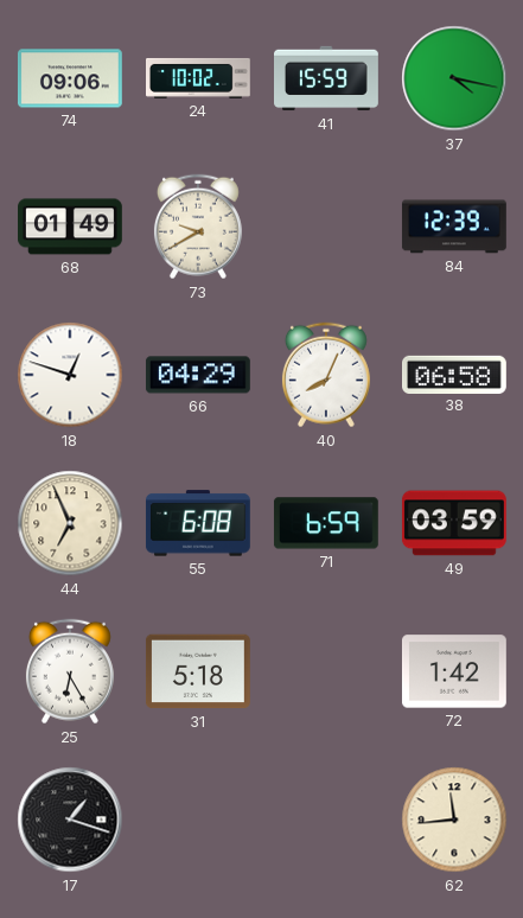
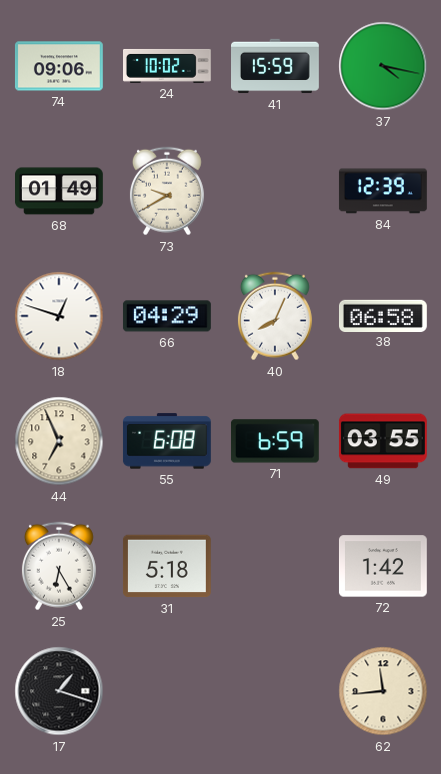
49: 03:59 -> 03:55
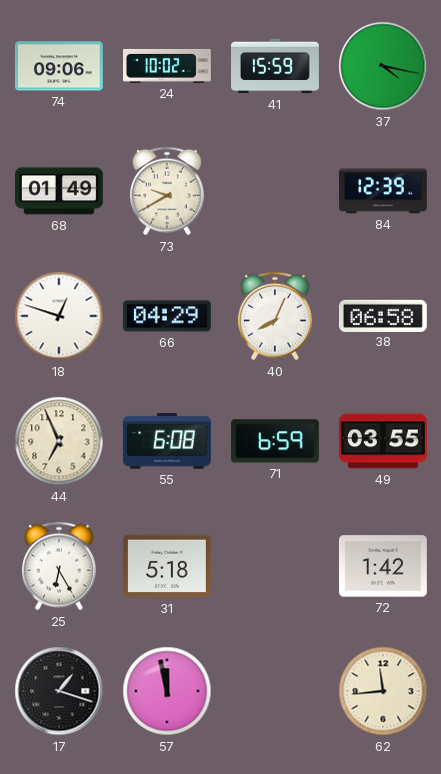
57: none -> 11:58
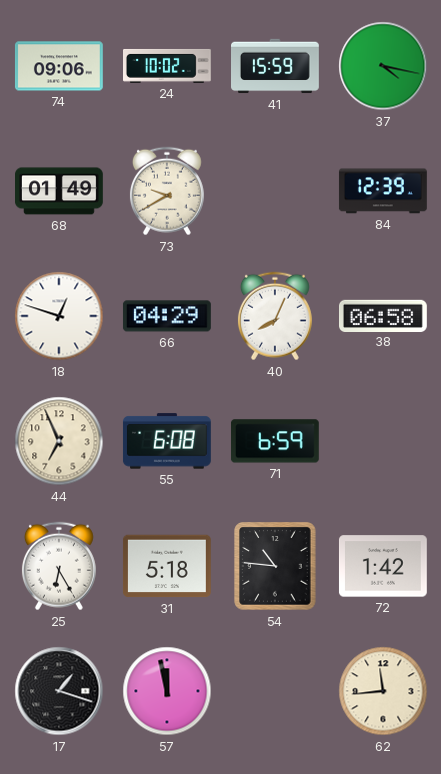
49: 03:55 -> none
54: none -> 10:46
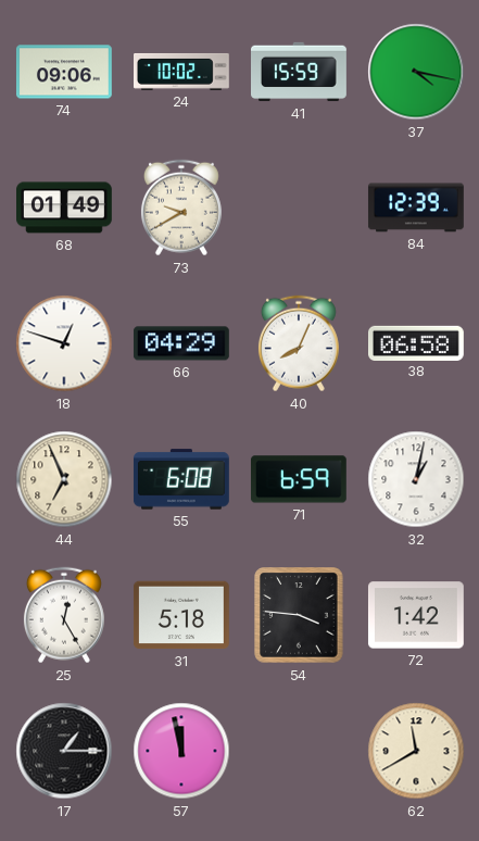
32: none -> 1:02
25: 6:25 -> 12:25
54: 10:46 -> 3:46
17: 1:18 -> 1:15
62: 11:44 -> 11:40
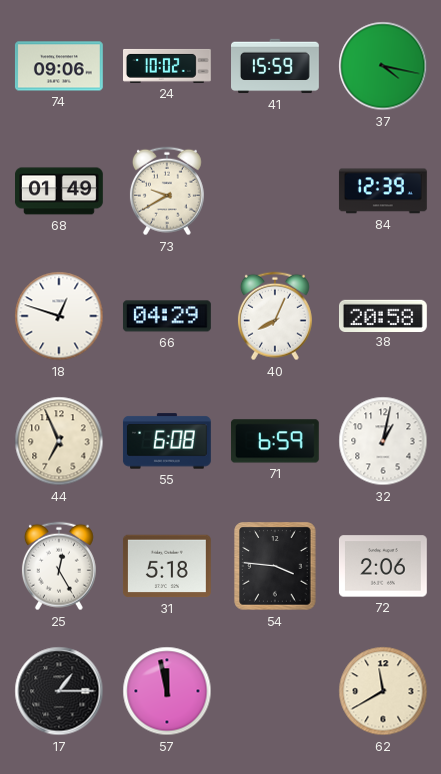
38: 06:58 -> 20:58
72: 1:42 -> 2:06
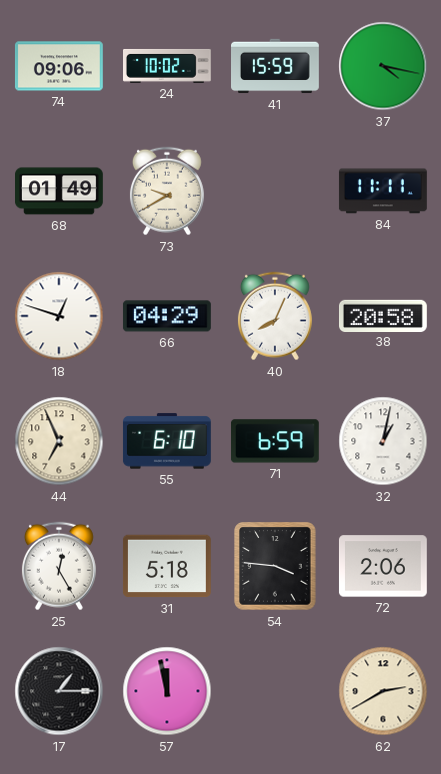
84: 12:39 -> 11:11
55: 6:08 -> 6:10
62: 11:40 -> 2:40
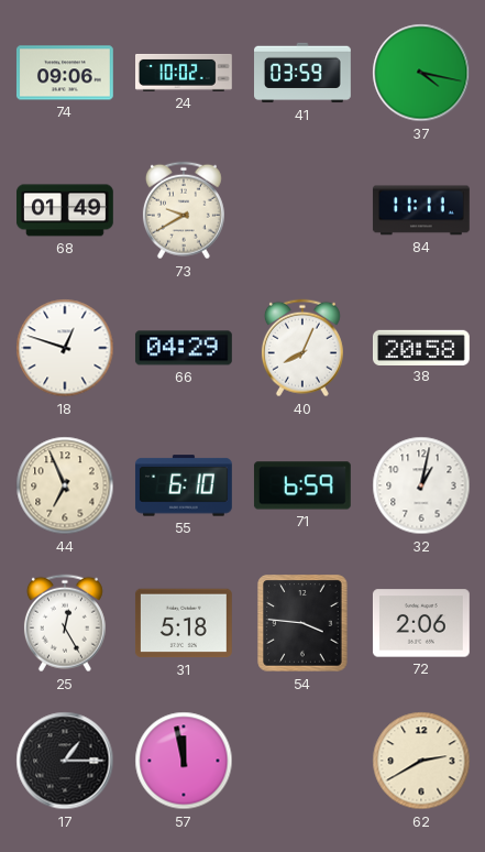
41: 15:59 -> 03:59
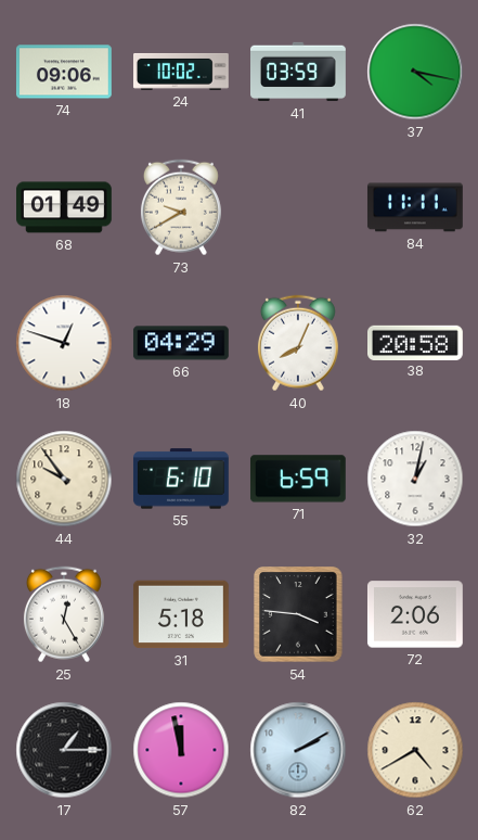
44: 6:56 -> 9:54
82: none -> 2:10
62: 2:40 -> 4:40
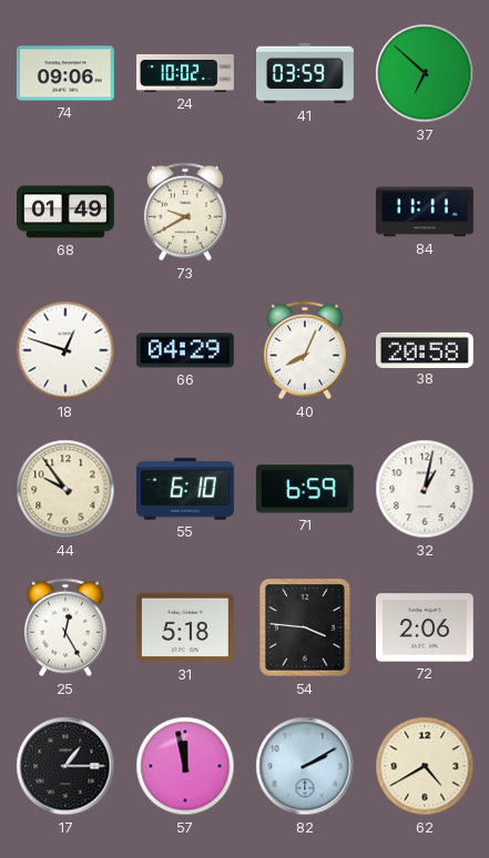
37: 4:17 -> 6:52
